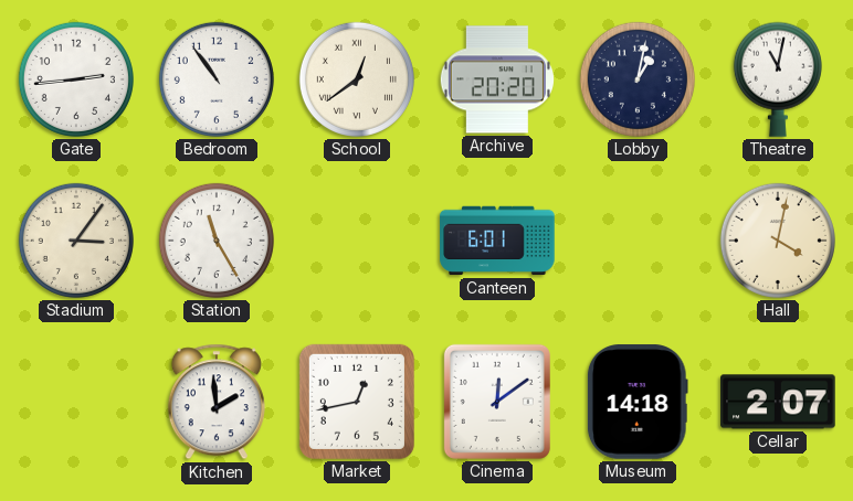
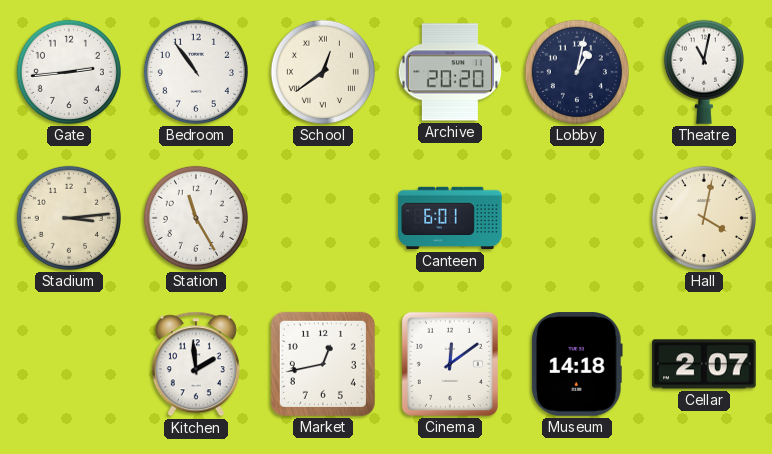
Stadium: 3:06 -> 3:14
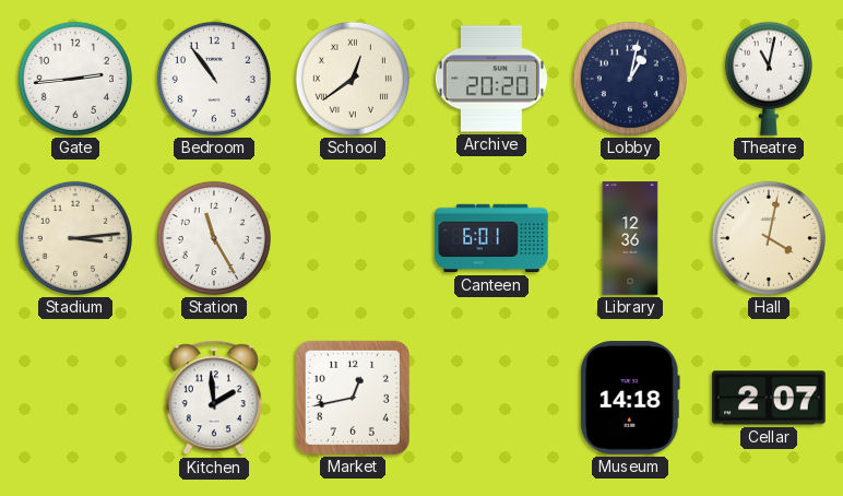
Library: none -> 12:36
Cinema: 12:09 -> none
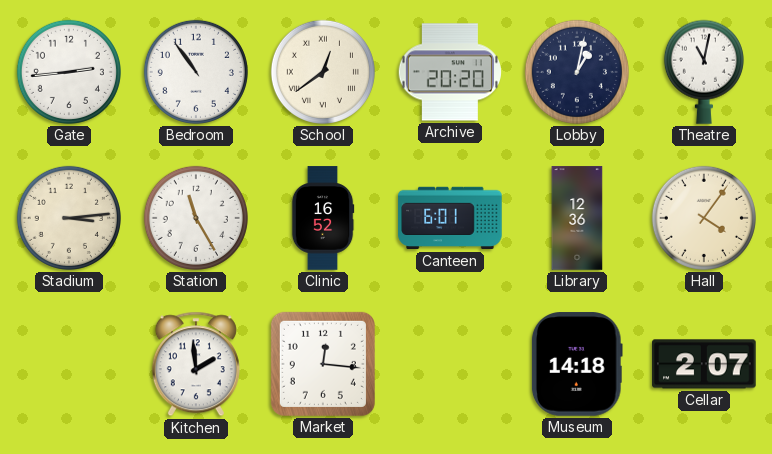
Clinic: none -> 16:52
Hall: 4:02 -> 4:06
Market: 12:43 -> 12:16
